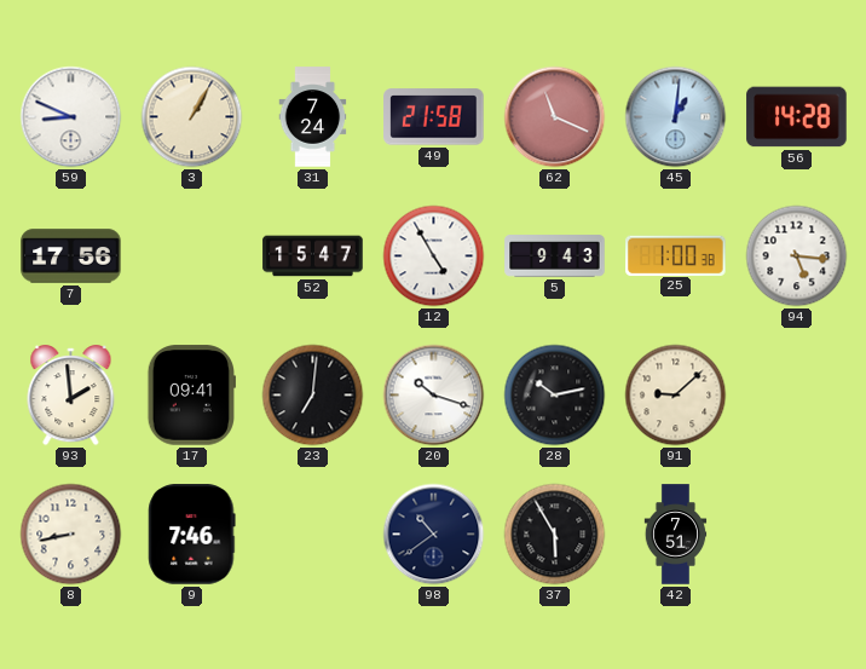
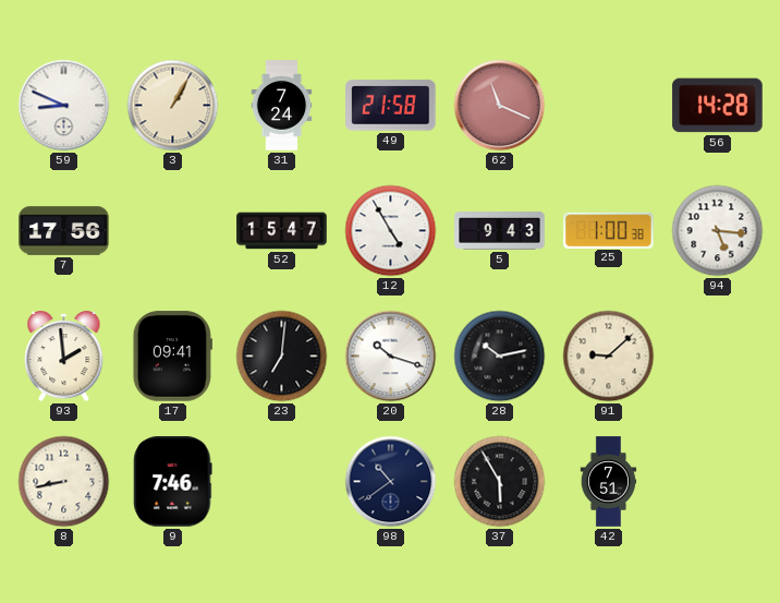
45: 1:01 -> none
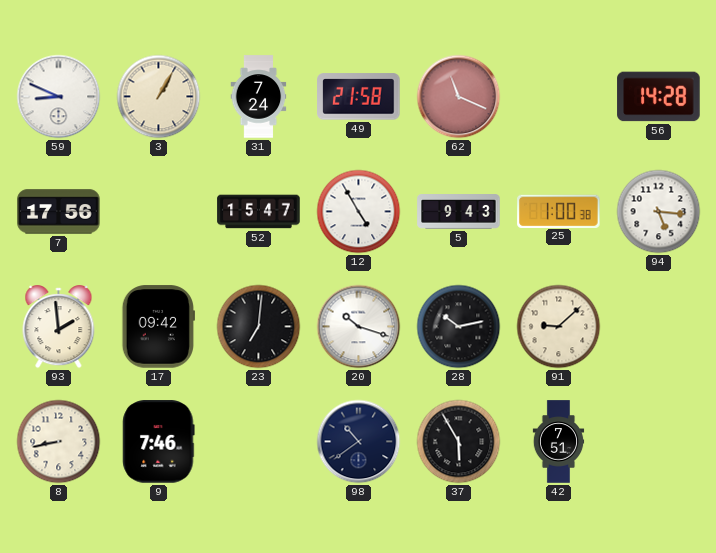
17: 09:41 -> 09:42
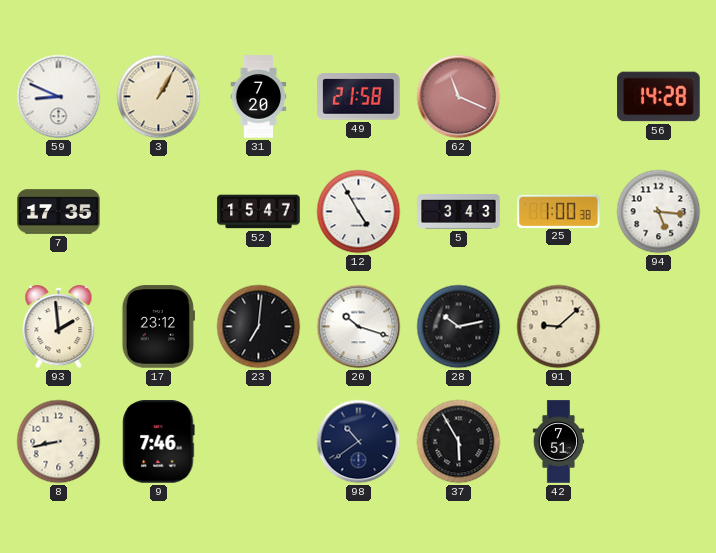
31: 7:24 -> 7:20
7: 17:56 -> 17:35
5: 9:43 -> 3:43
17: 09:42 -> 23:12
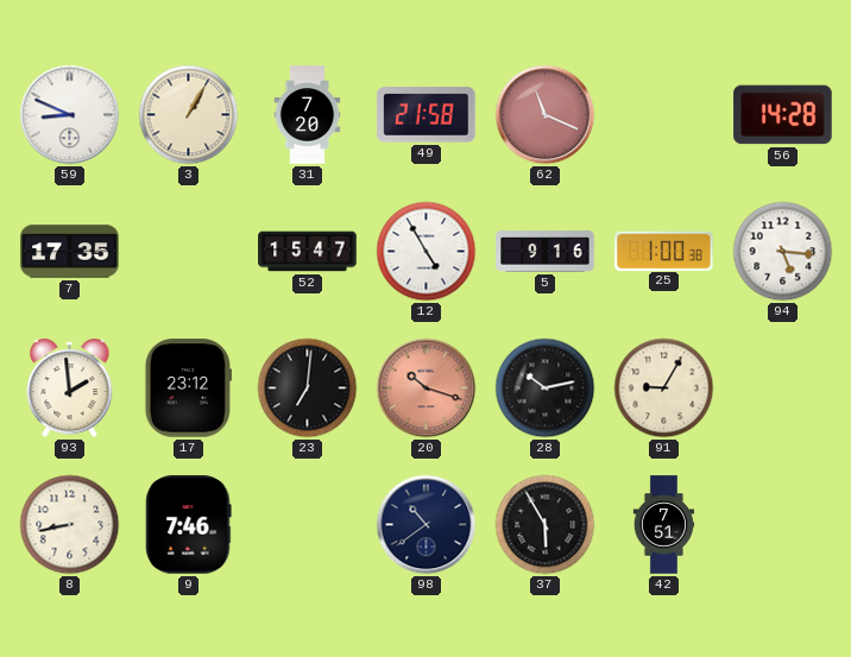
5: 3:43 -> 9:16
20 dial: white -> salmon
91: 9:08 -> 9:05
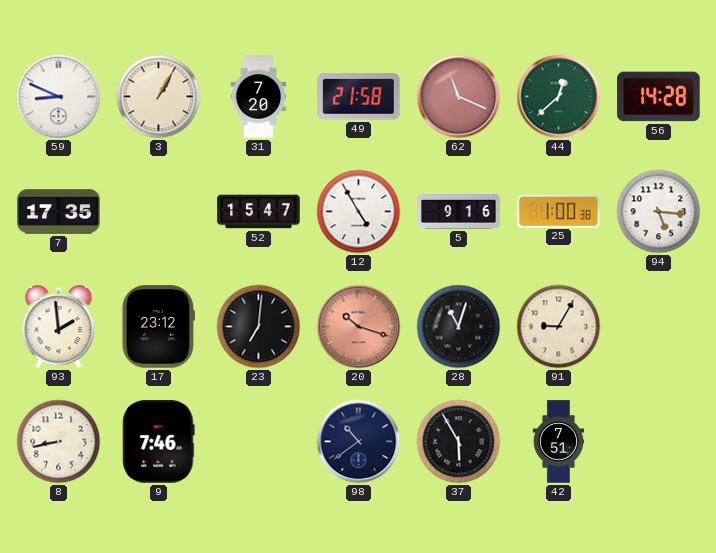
44: none -> 12:38
28: 10:13 -> 11:03
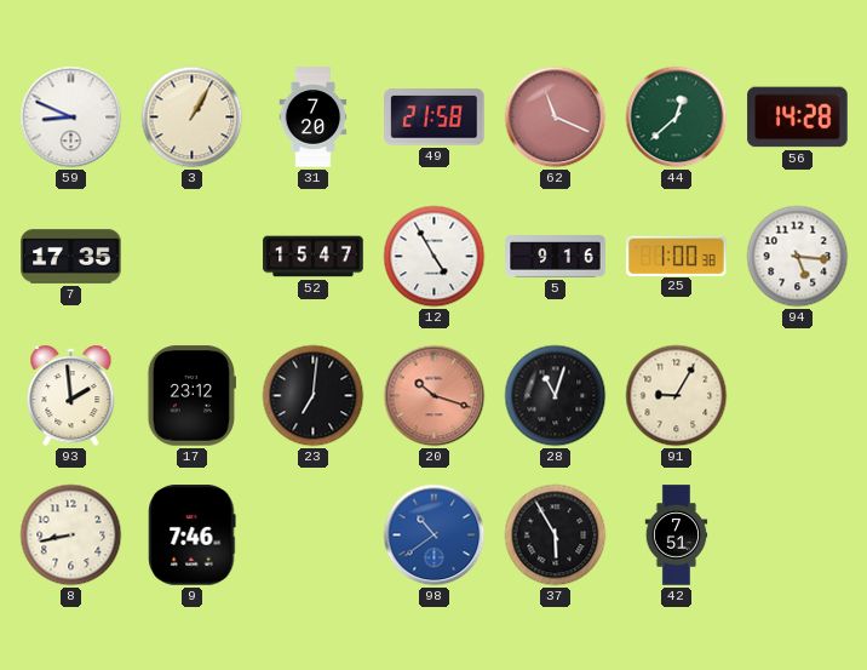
98 dial: navy -> blue
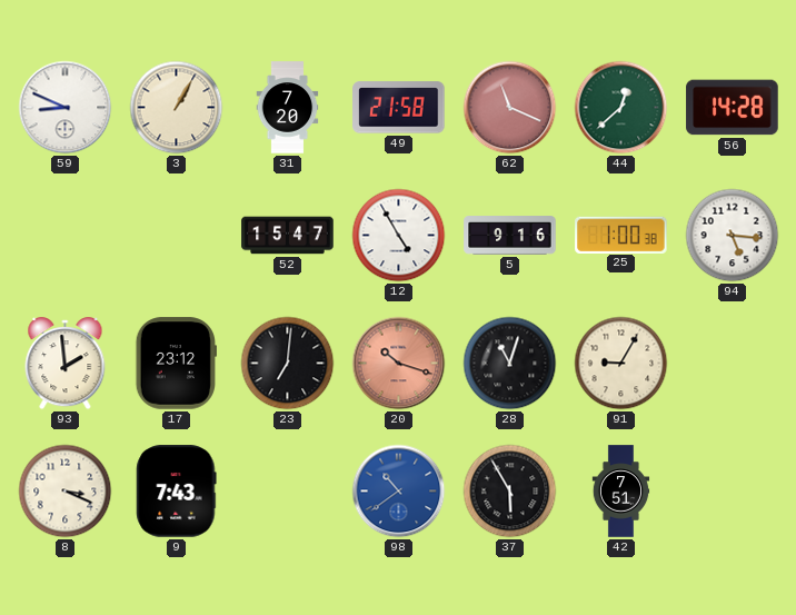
7: 17:35 -> none
8: 8:43 -> 3:19
9: 7:46 -> 7:43
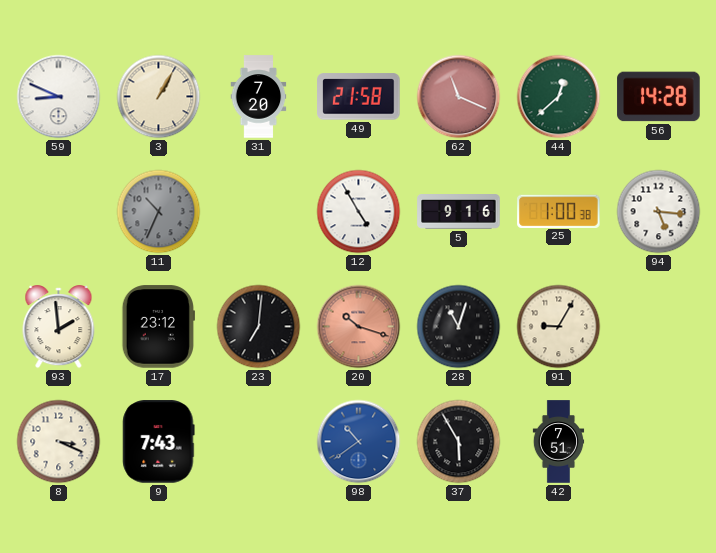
11: none -> 10:34
52: 15:47 -> none
